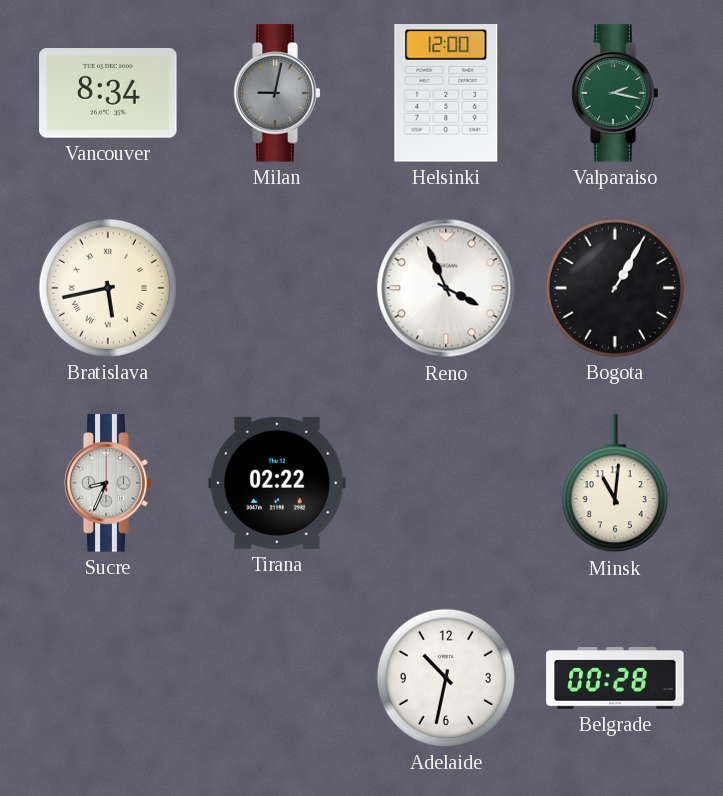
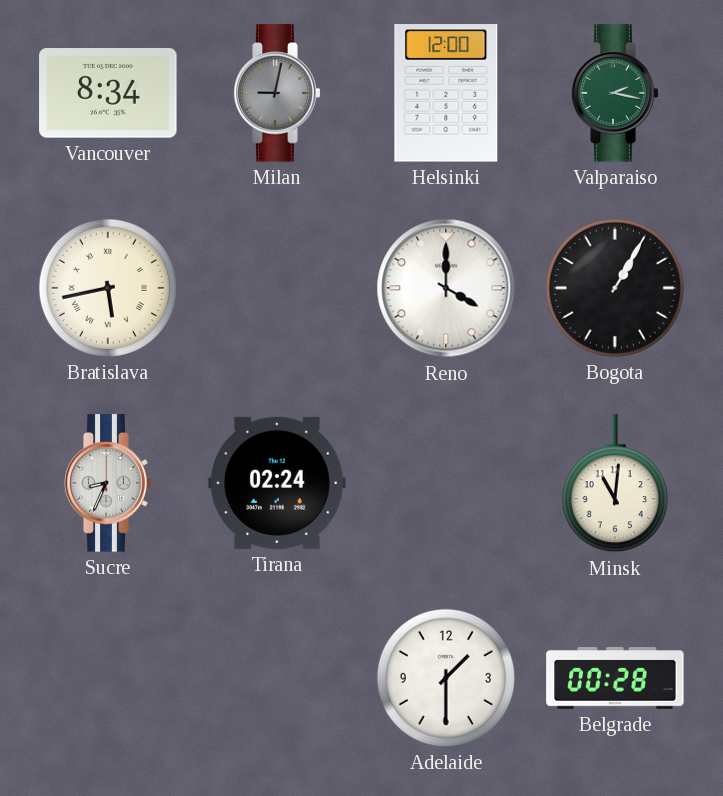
Reno: 3:56 -> 4:00
Tirana: 02:22 -> 02:24
Adelaide: 10:32 -> 1:30
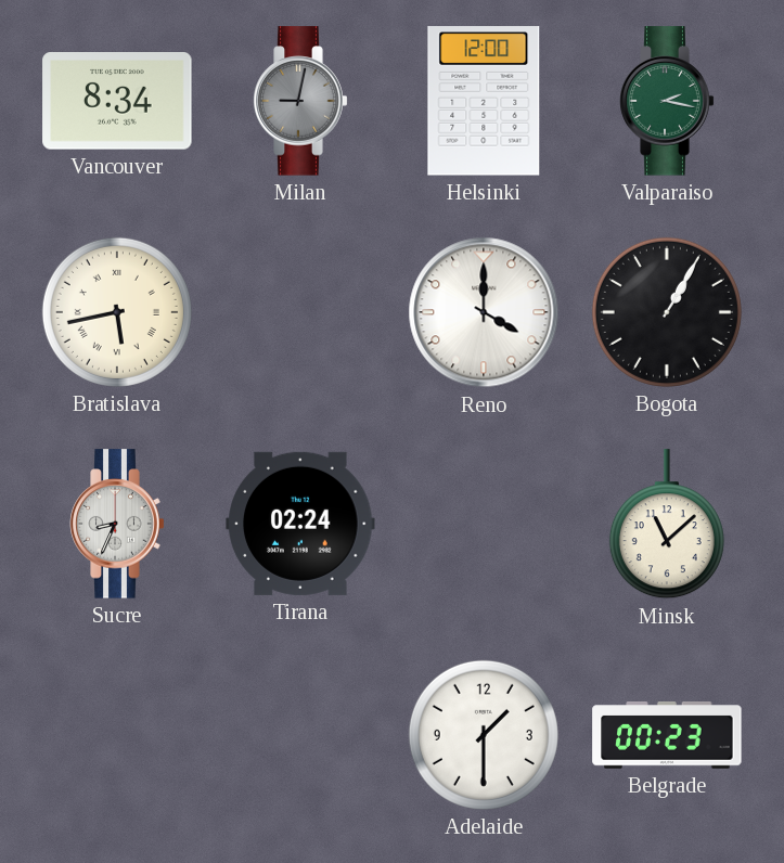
Minsk: 11:01 -> 11:08
Belgrade: 00:28 -> 00:23
